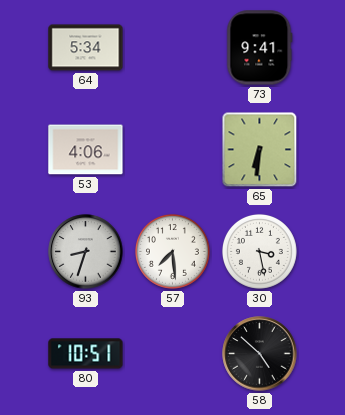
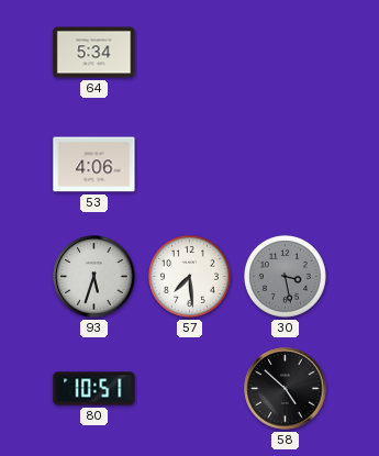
73: 9:41 -> none
65: 6:31 -> none
93: 8:33 -> 5:33
30 dial: white -> grey
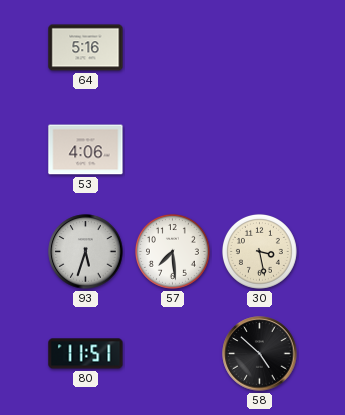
64: 5:34 -> 5:16
30 dial: grey -> cream
80: 10:51 -> 11:51
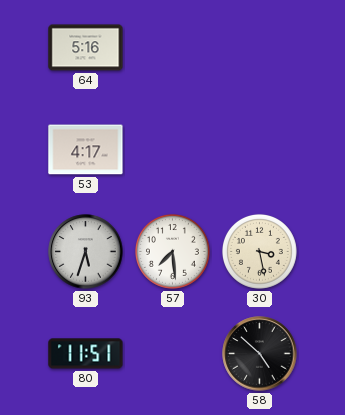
53: 4:06 -> 4:17
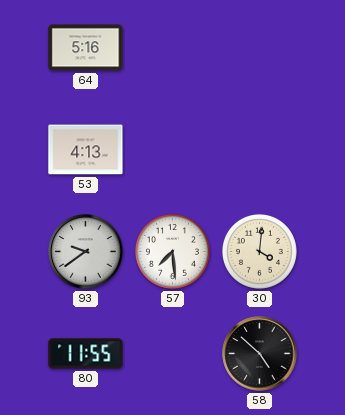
53: 4:17 -> 4:13
93: 5:33 -> 9:39
30: 3:28 -> 4:01
80: 11:51 -> 11:55
